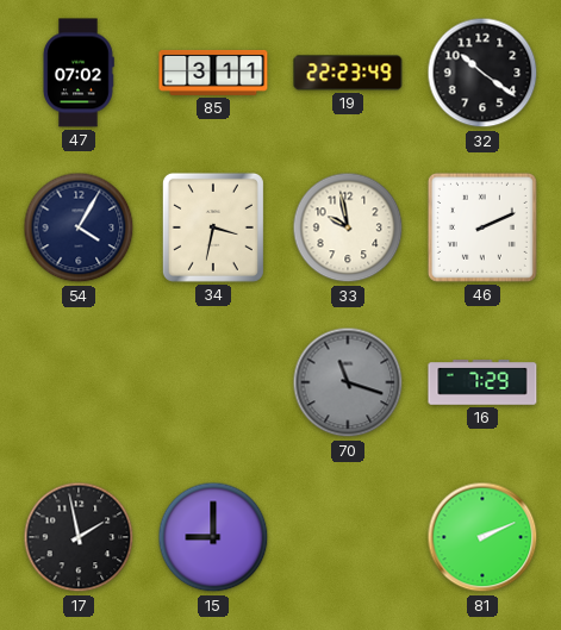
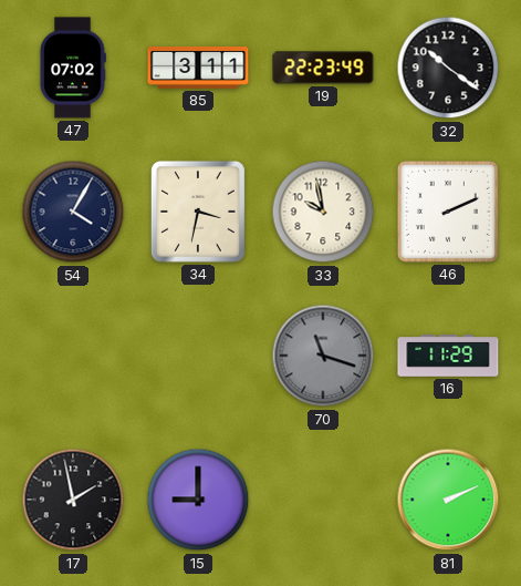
16: 7:29 -> 11:29
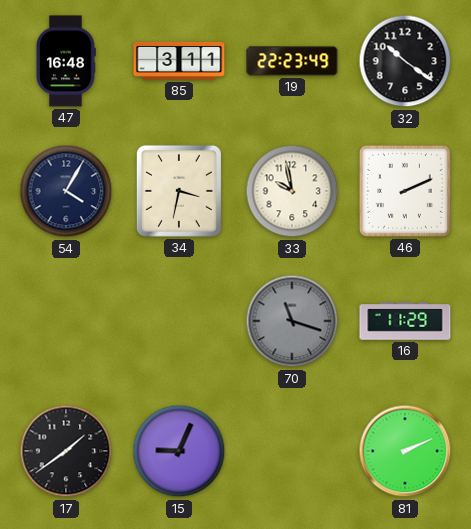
47: 07:02 -> 16:48
17: 1:58 -> 1:39
15: 9:00 -> 9:04
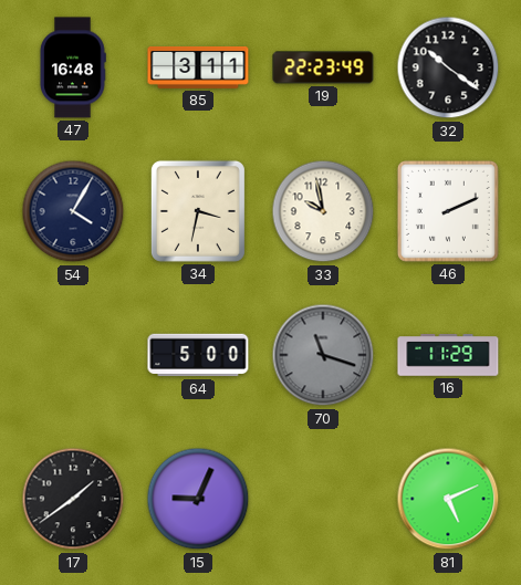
64: none -> 5:00
81: 2:11 -> 5:11
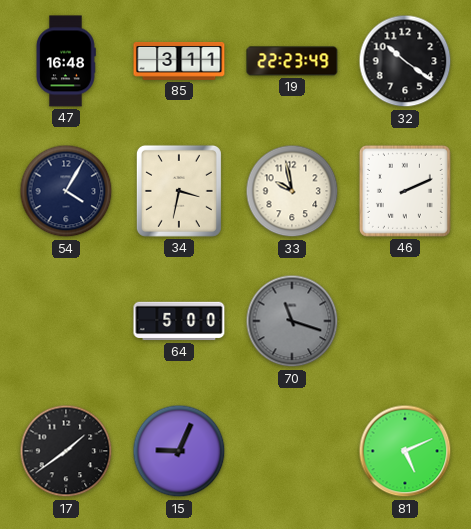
16: 11:29 -> none
